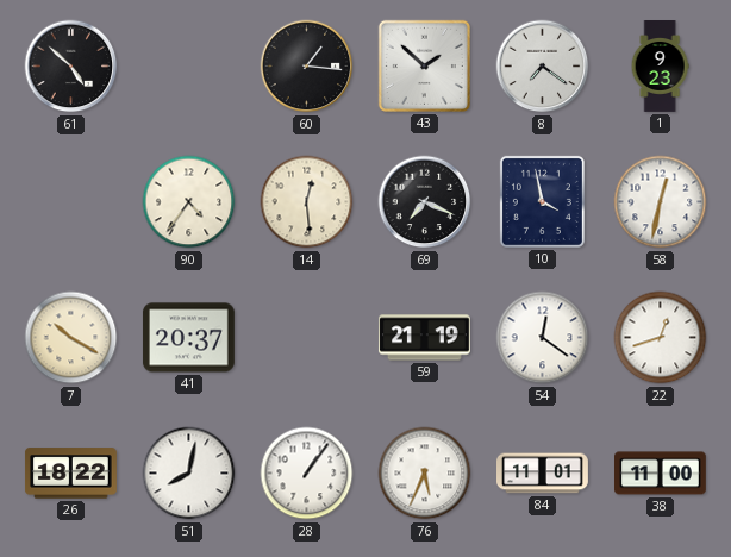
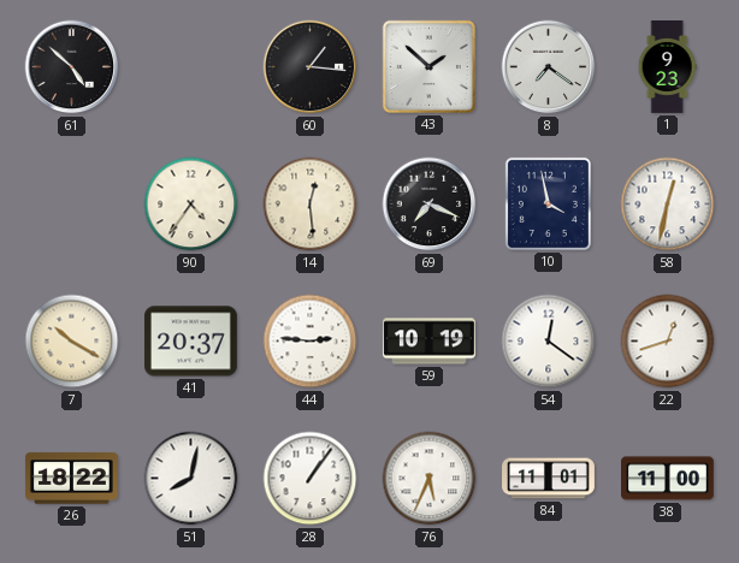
44: none -> 2:46
59: 21:19 -> 10:19
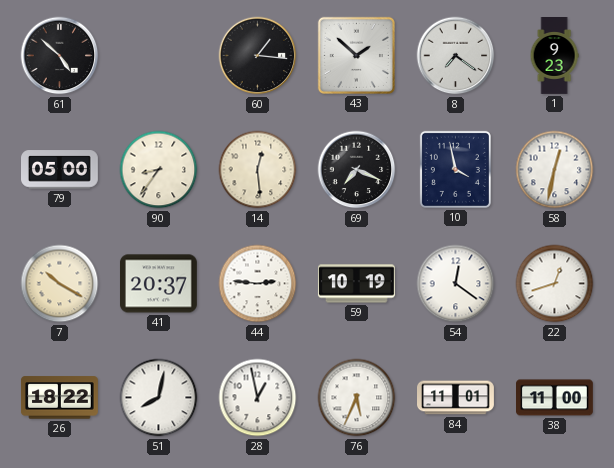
79: none -> 05:00
90: 4:36 -> 8:36
28: 1:06 -> 12:58
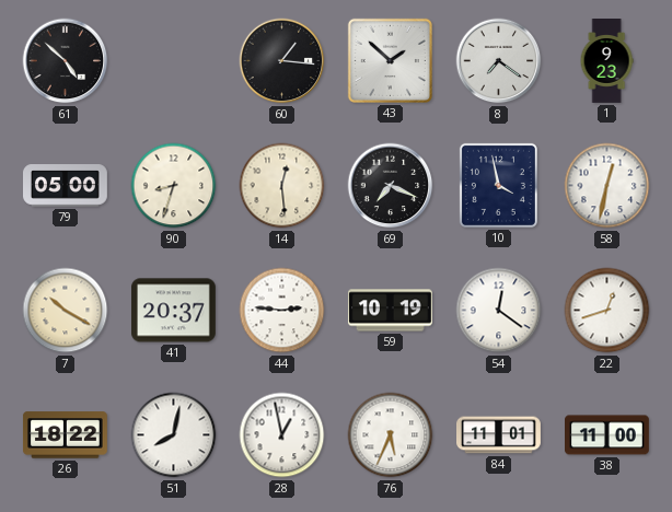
90: 8:36 -> 8:33
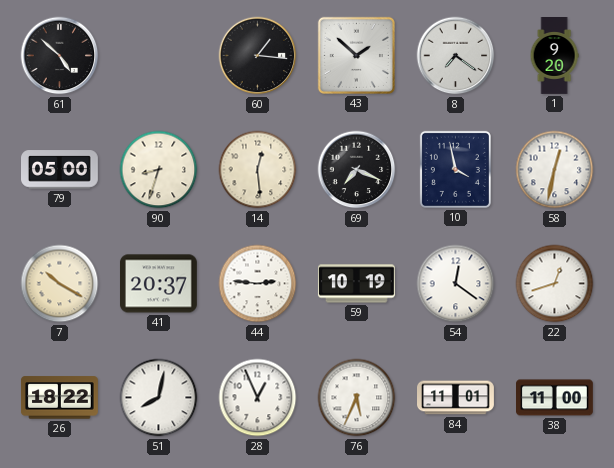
1: 9:23 -> 9:20
28: 12:58 -> 12:56
